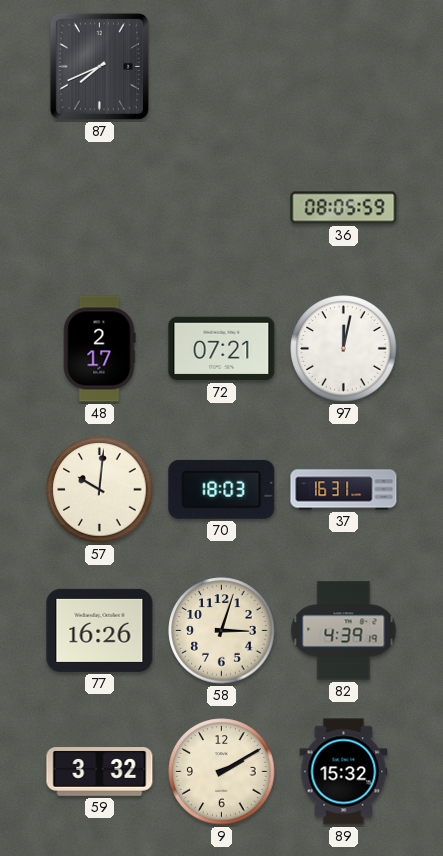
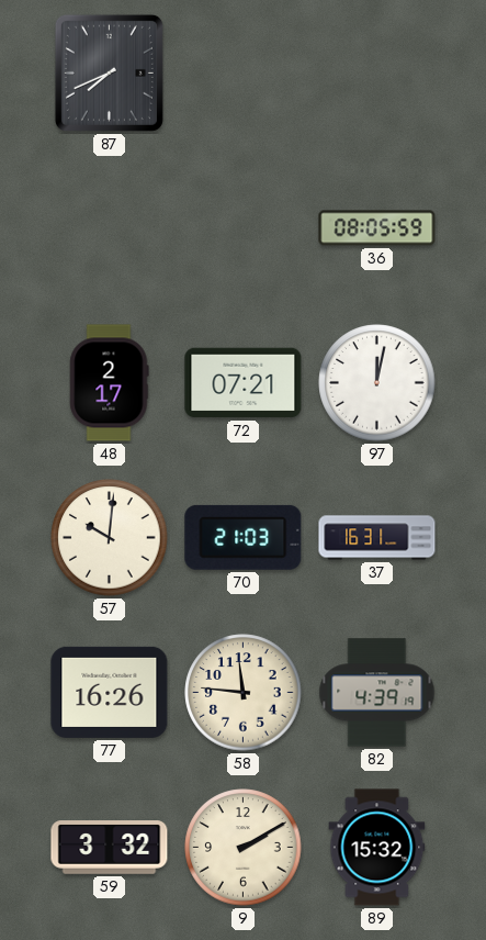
70: 18:03 -> 21:03
58: 3:03 -> 11:46
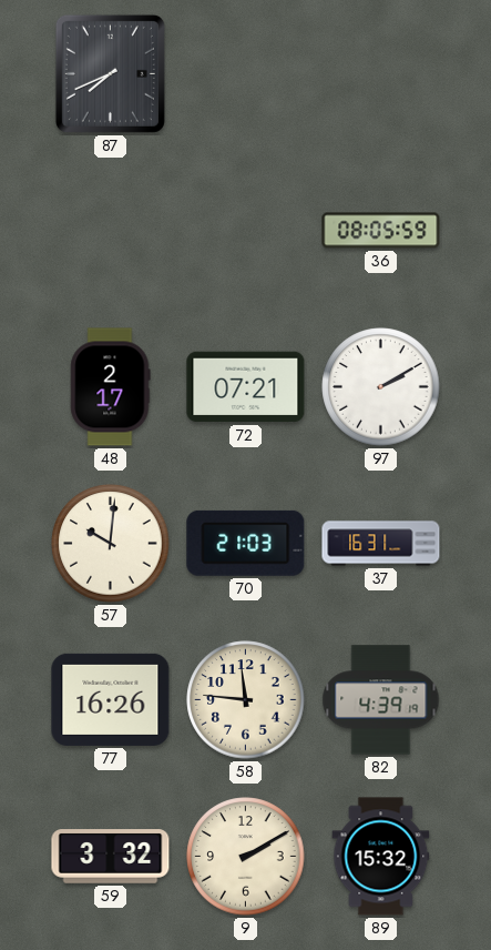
97: 12:02 -> 2:10
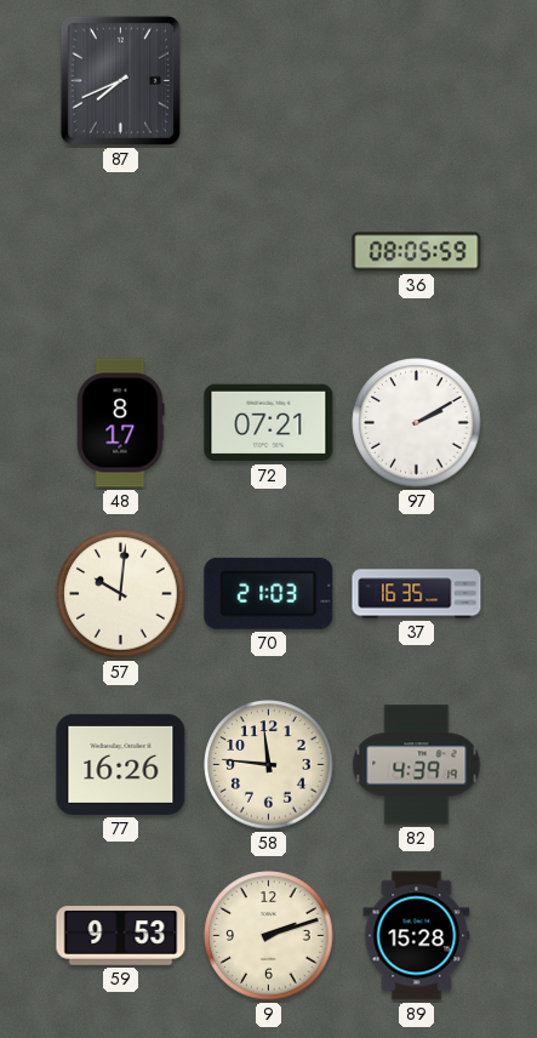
48: 2:17 -> 8:17
37: 16:31 -> 16:35
59: 3:32 -> 9:53
9: 2:10 -> 2:12
89: 15:32 -> 15:28
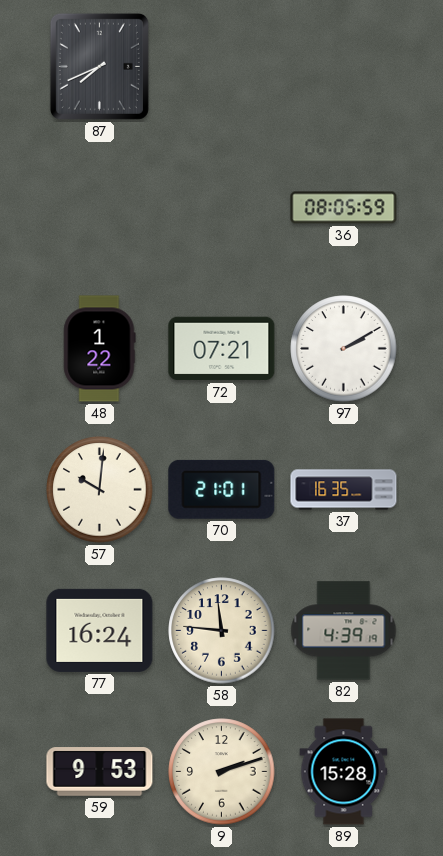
48: 8:17 -> 1:22
70: 21:03 -> 21:01
77: 16:26 -> 16:24
